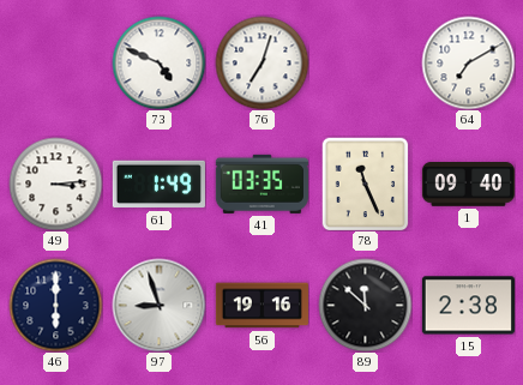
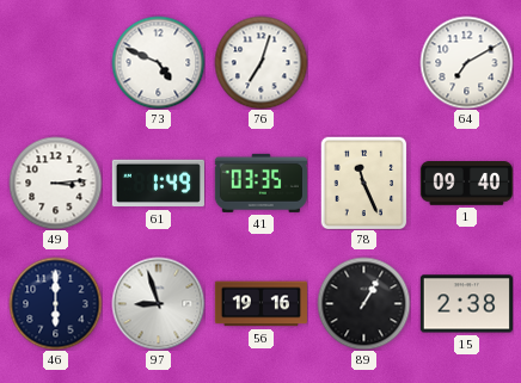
89: 11:52 -> 1:05
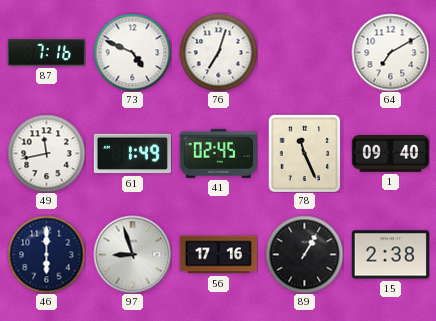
87: none -> 7:16
49: 3:14 -> 11:43
41: 03:35 -> 02:45
56: 19:16 -> 17:16
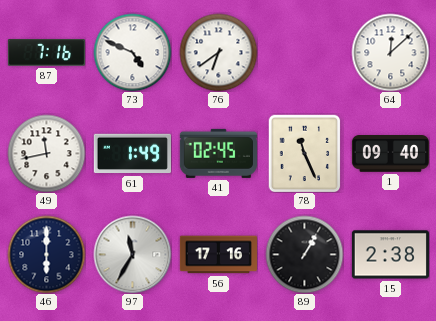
76: 7:03 -> 6:39
64: 7:10 -> 12:08
97: 8:57 -> 11:35
